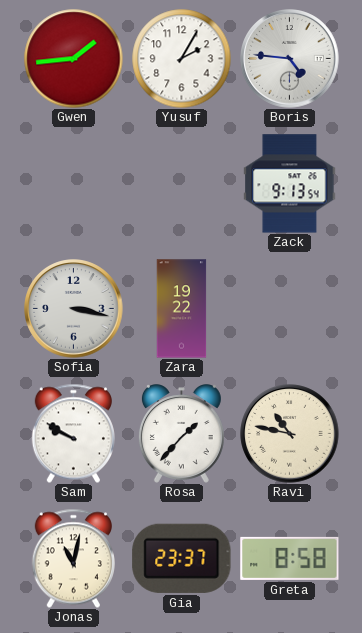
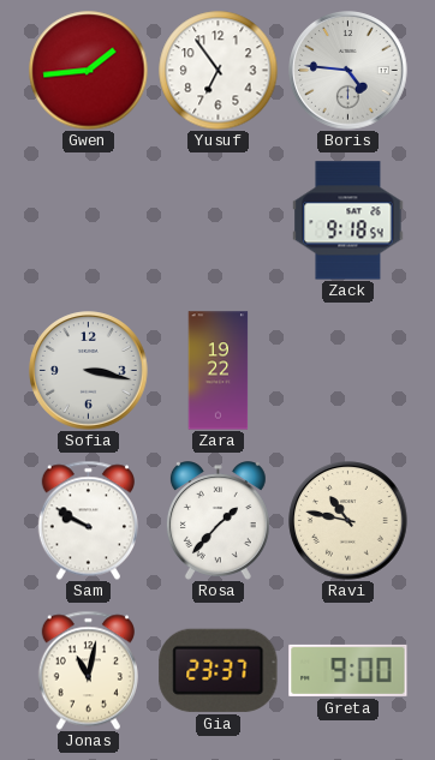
Yusuf: 2:05 -> 6:54
Zack: 9:13 -> 9:18
Greta: 8:58 -> 9:00
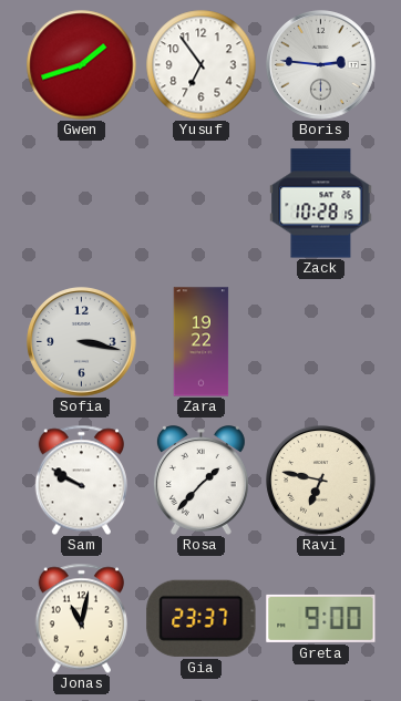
Gwen: 1:44 -> 1:42
Boris: 4:46 -> 2:46
Zack: 9:18 -> 10:28
Ravi: 10:47 -> 6:47
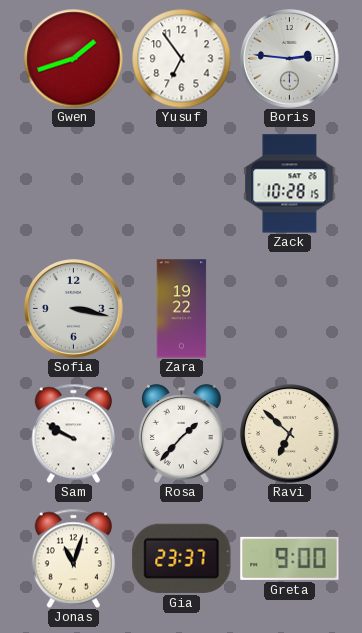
Ravi: 6:47 -> 6:52
Jonas: 11:02 -> 11:03
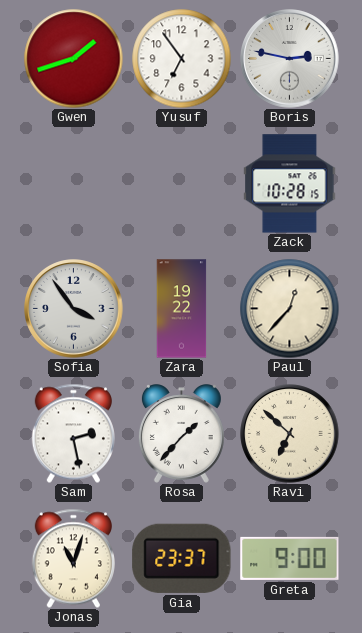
Boris: 2:46 -> 2:47
Sofia: 3:17 -> 3:54
Paul: none -> 12:37
Sam: 9:50 -> 2:28
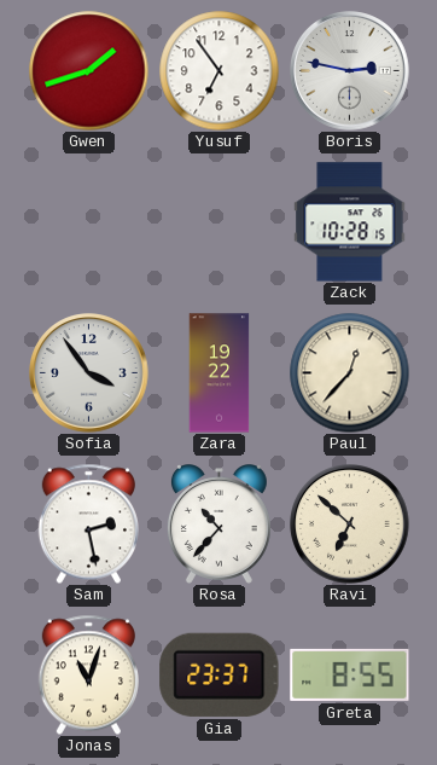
Rosa: 1:37 -> 10:37
Greta: 9:00 -> 8:55
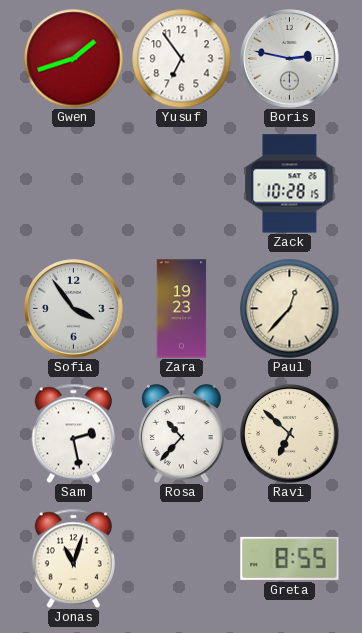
Zara: 19:22 -> 19:23
Gia: 23:37 -> none
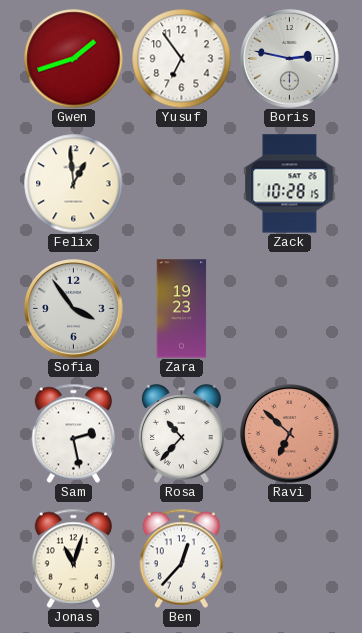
Felix: none -> 12:59
Paul: 12:37 -> none
Ravi dial: cream -> salmon
Ben: none -> 12:37
Greta: 8:55 -> none
